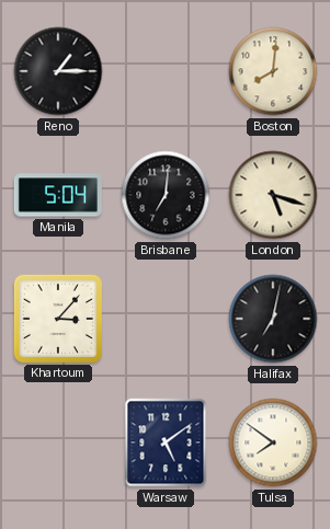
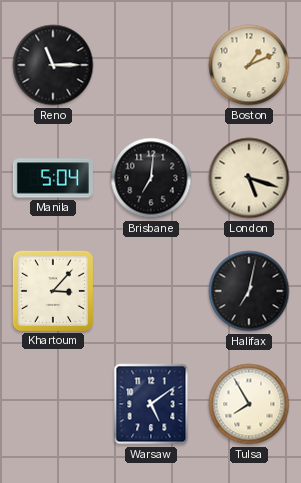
Reno: 1:15 -> 11:15
Boston: 8:01 -> 1:11
Tulsa: 7:51 -> 7:55
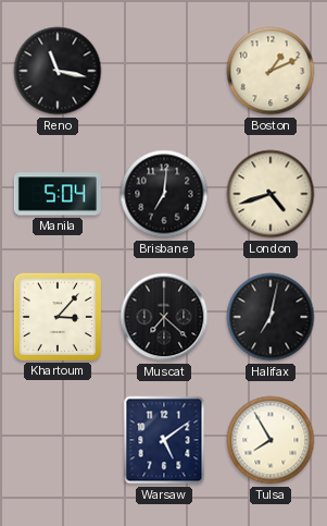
Reno: 11:15 -> 11:17
London: 5:18 -> 4:42
Muscat: none -> 7:22
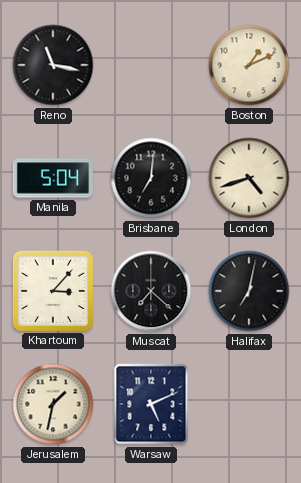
Jerusalem: none -> 1:32
Warsaw: 5:09 -> 5:11
Tulsa: 7:55 -> none
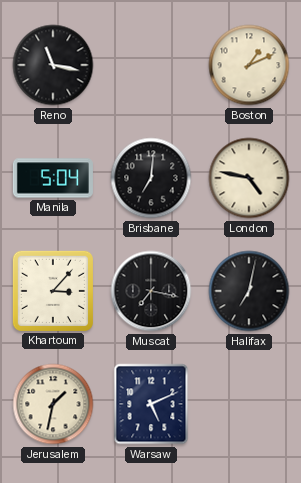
London: 4:42 -> 4:47
Muscat: 7:22 -> 7:17
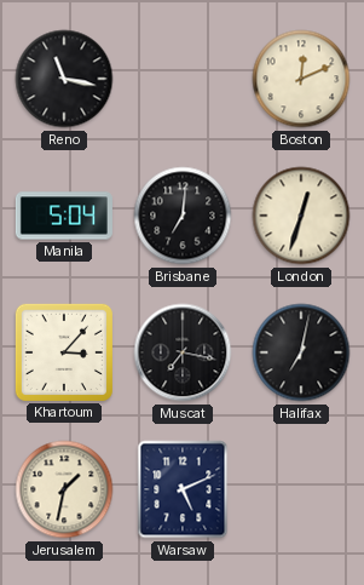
Boston: 1:11 -> 12:11
London: 4:47 -> 12:33
